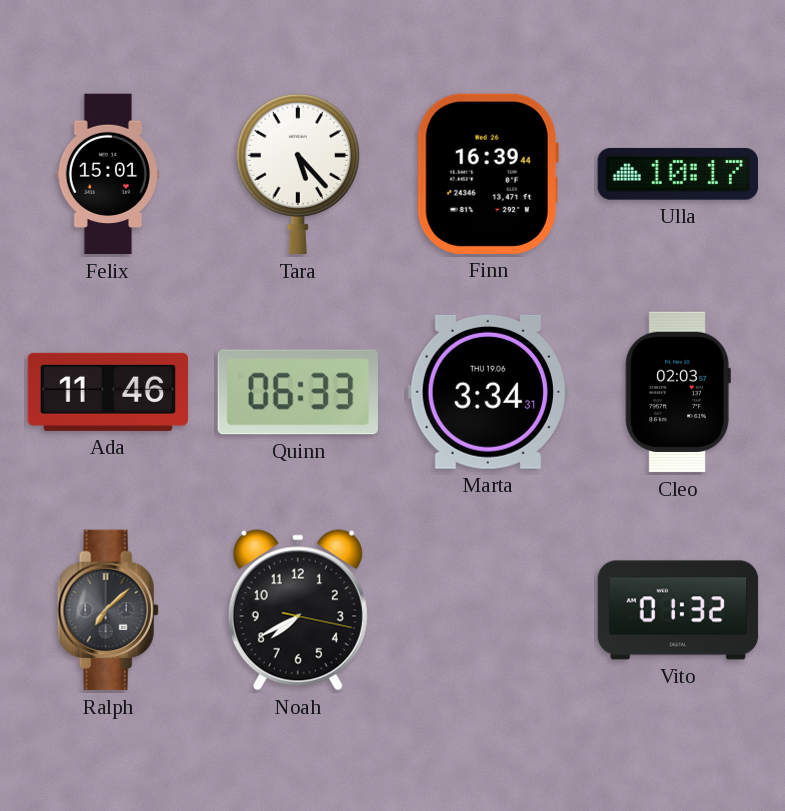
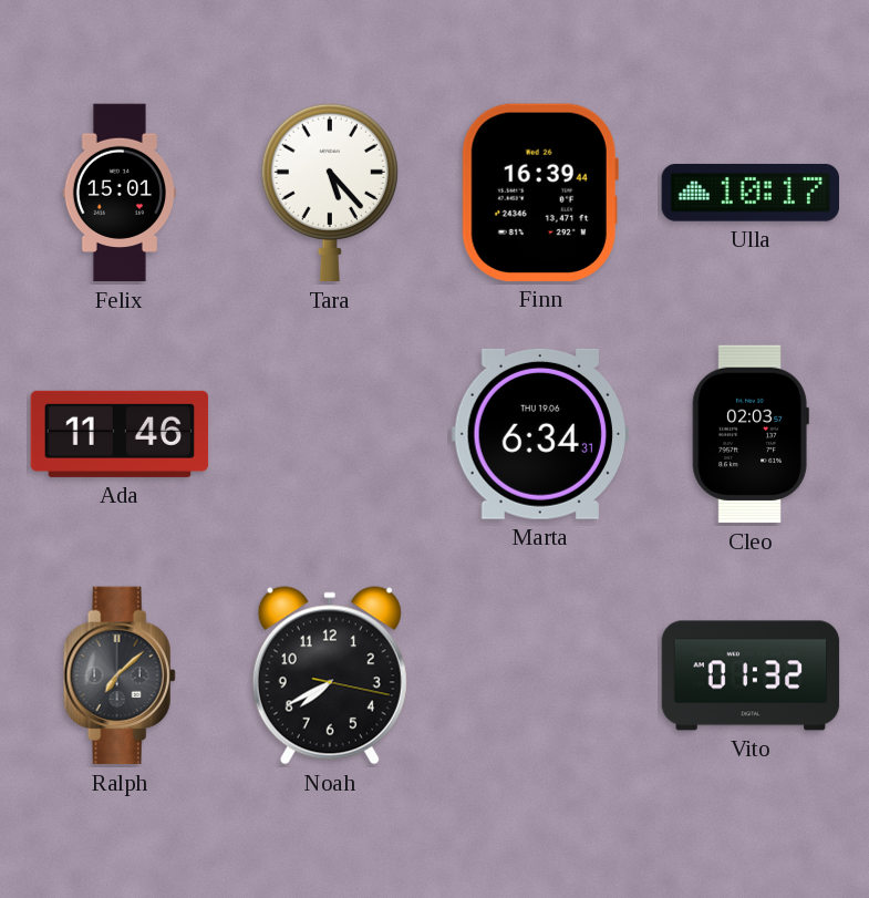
Quinn: 06:33 -> none
Marta: 3:34 -> 6:34
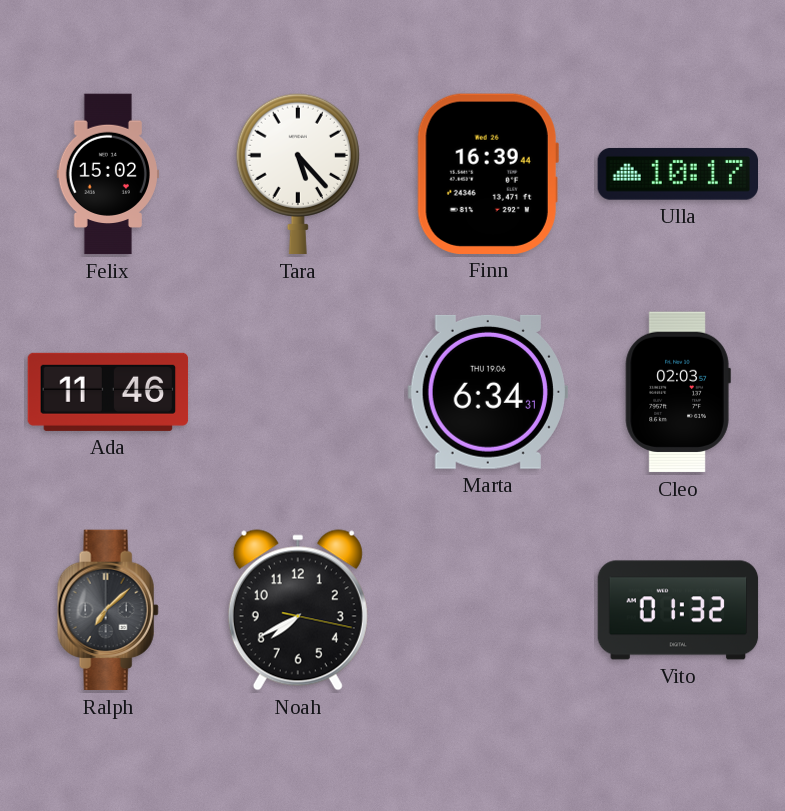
Felix: 15:01 -> 15:02
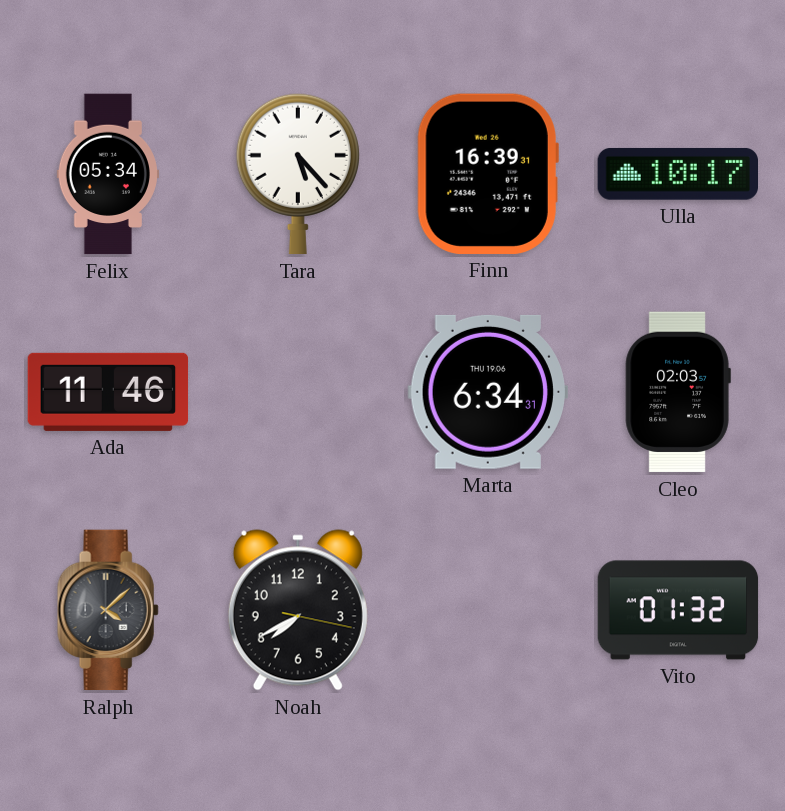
Felix: 15:02 -> 05:34
Finn: 16:39:44 -> 16:39:31
Ralph: 7:08 -> 4:08
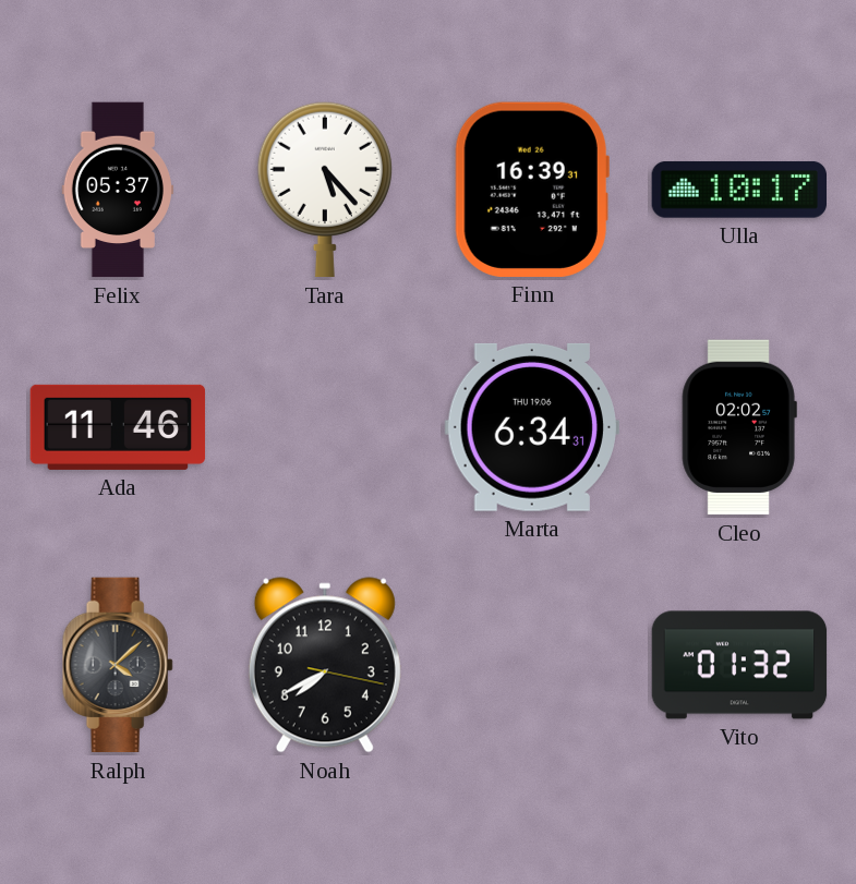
Felix: 05:34 -> 05:37
Cleo: 02:03 -> 02:02
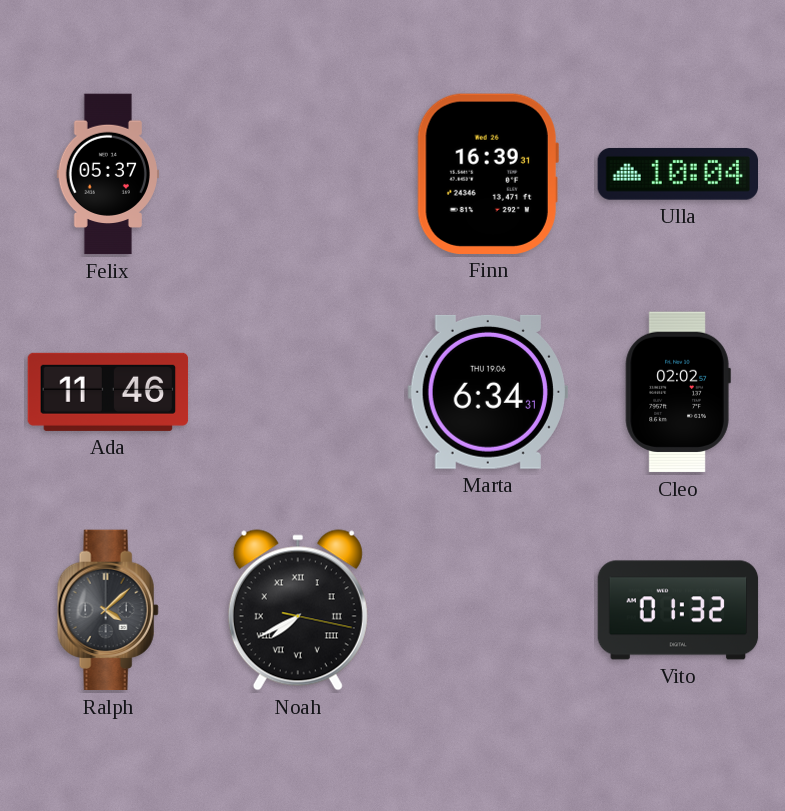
Tara: 5:23 -> none
Ulla: 10:17 -> 10:04
Noah numerals: Arabic -> Roman
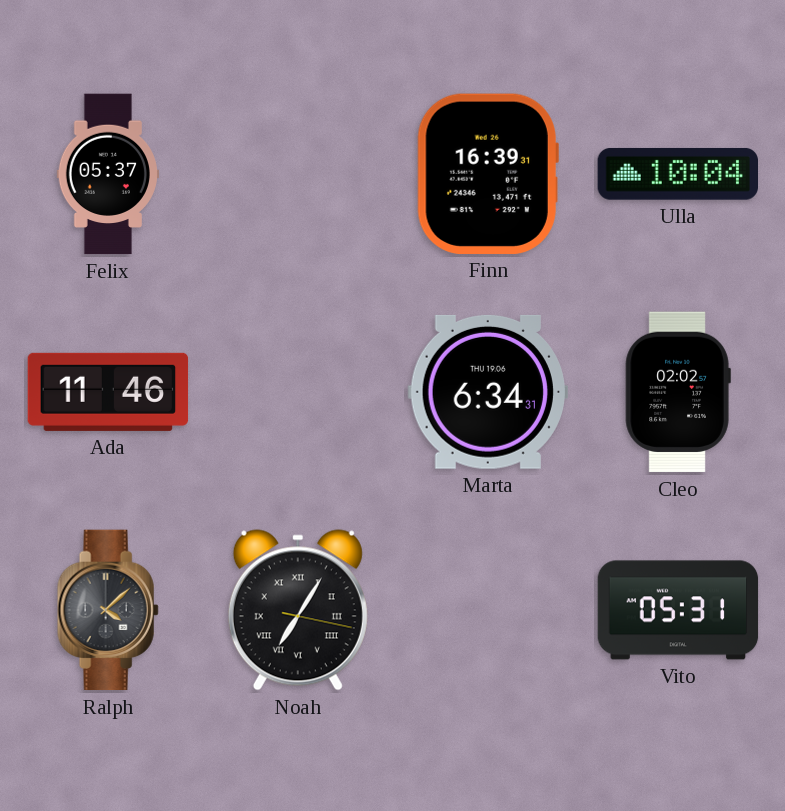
Noah: 7:40 -> 7:05
Vito: 01:32 -> 05:31
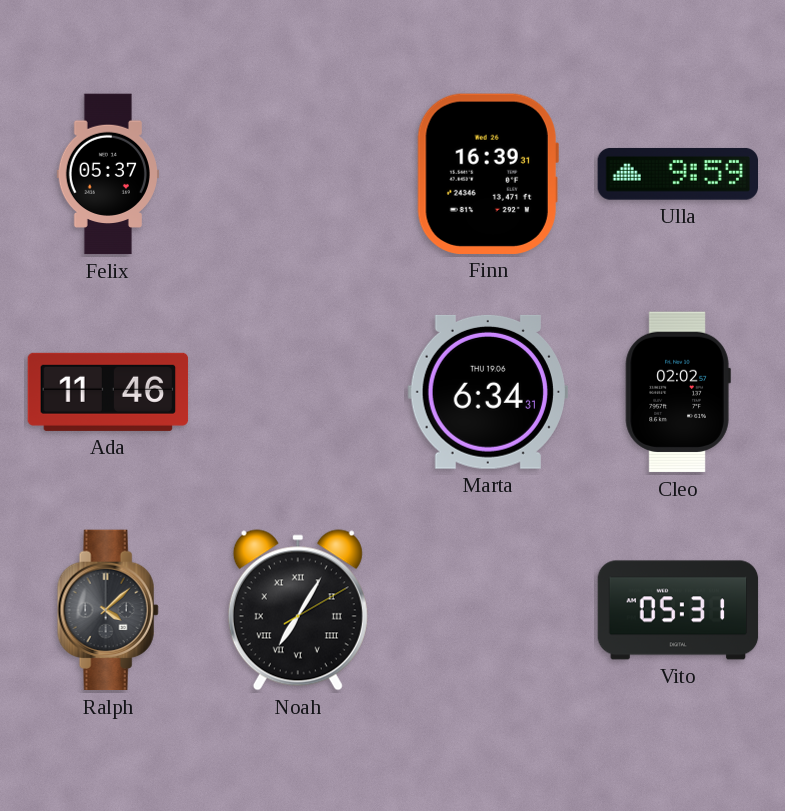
Ulla: 10:04 -> 9:59
Noah: 7:05:17 -> 7:05:10
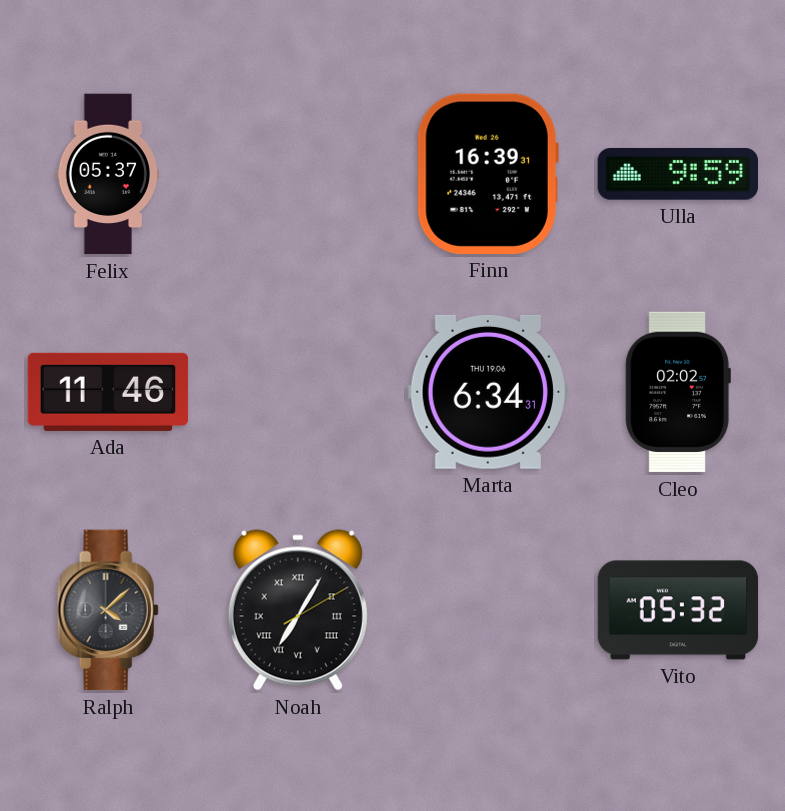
Vito: 05:31 -> 05:32
